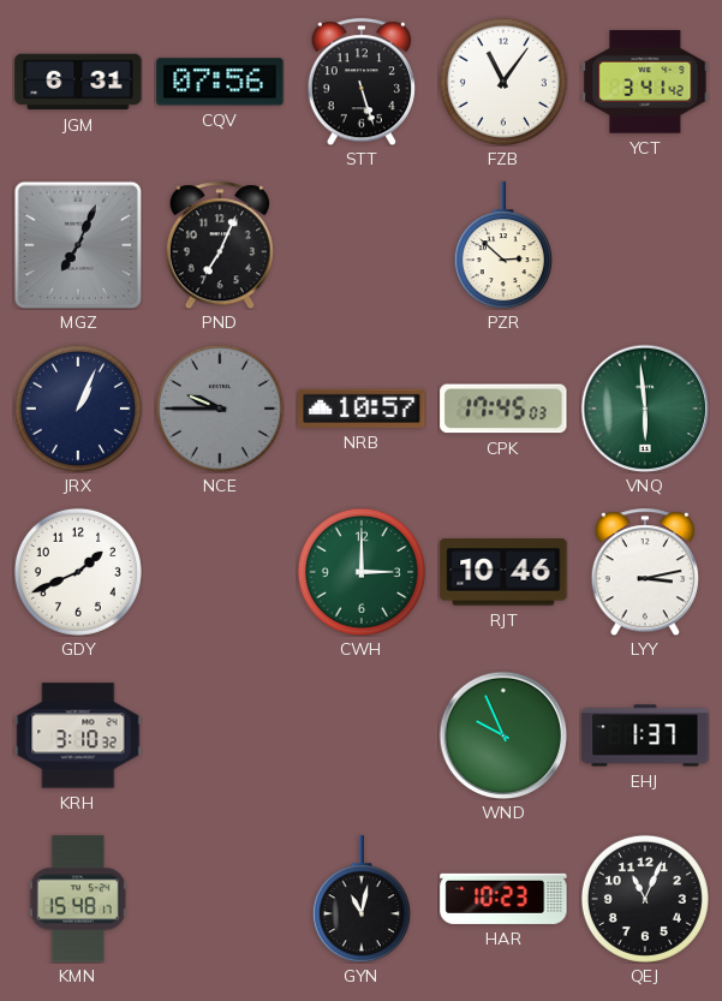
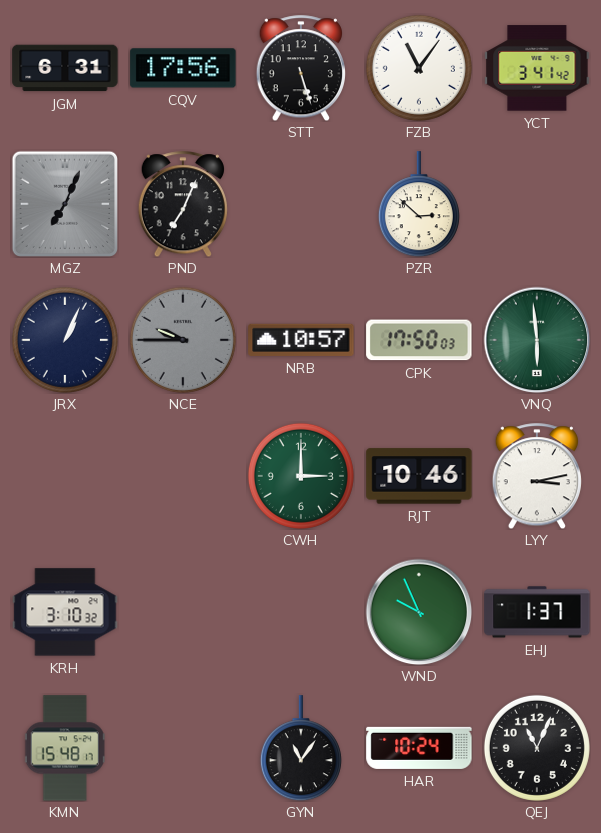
CQV: 07:56 -> 17:56
CPK: 17:45 -> 17:50
GDY: 1:41 -> none
GYN: 11:02 -> 11:06
HAR: 10:23 -> 10:24
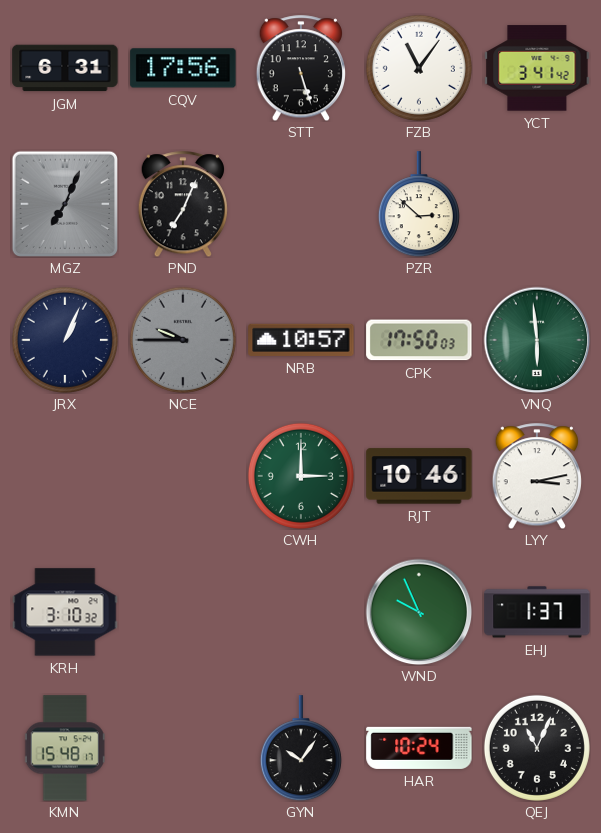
GYN: 11:06 -> 10:06
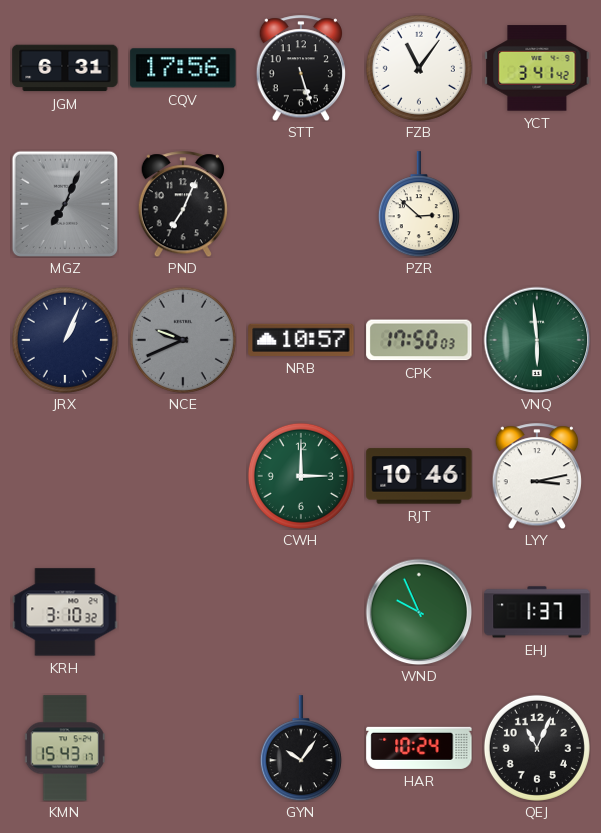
NCE: 9:45 -> 9:41
KMN: 15:48 -> 15:43
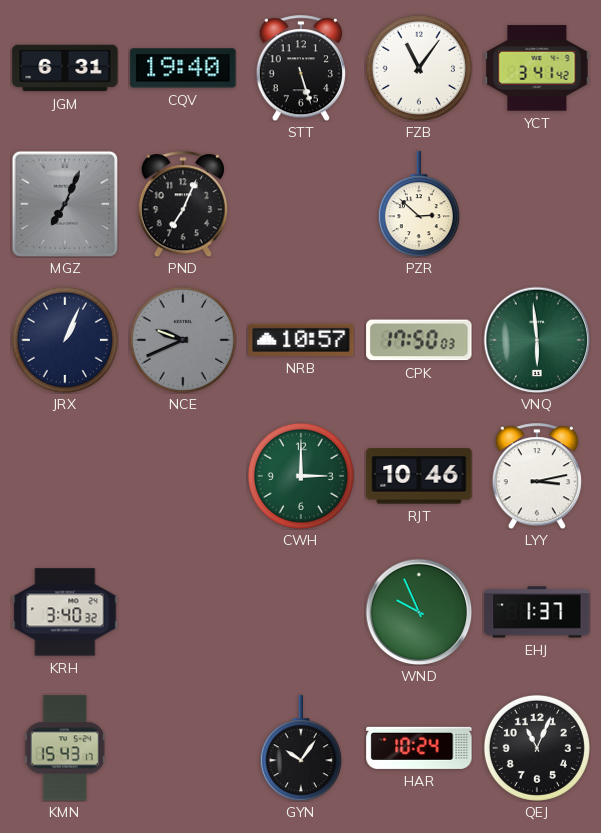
CQV: 17:56 -> 19:40
KRH: 3:10 -> 3:40
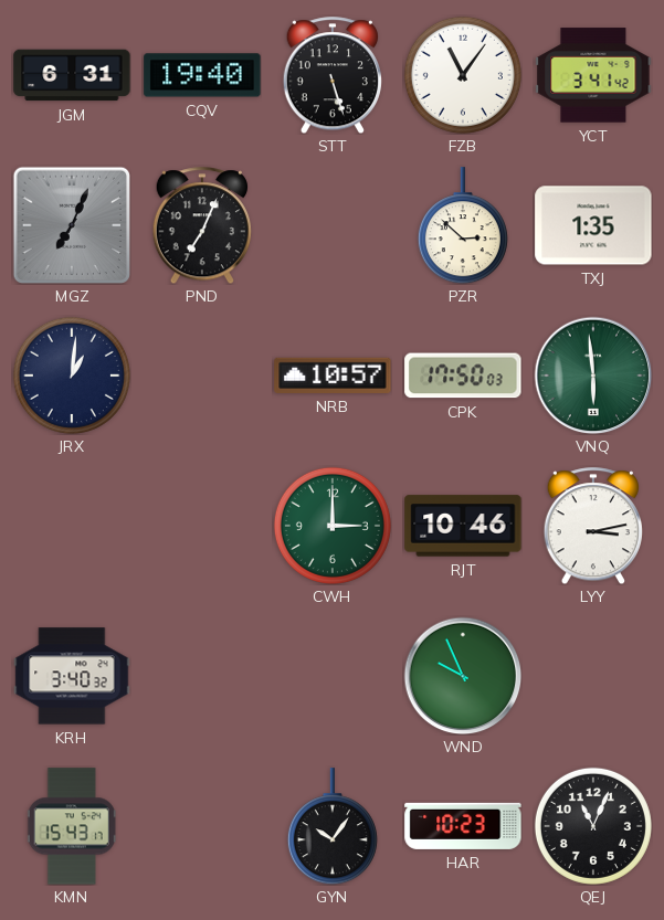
TXJ: none -> 1:35
JRX: 1:04 -> 1:01
NCE: 9:41 -> none
EHJ: 1:37 -> none
HAR: 10:24 -> 10:23
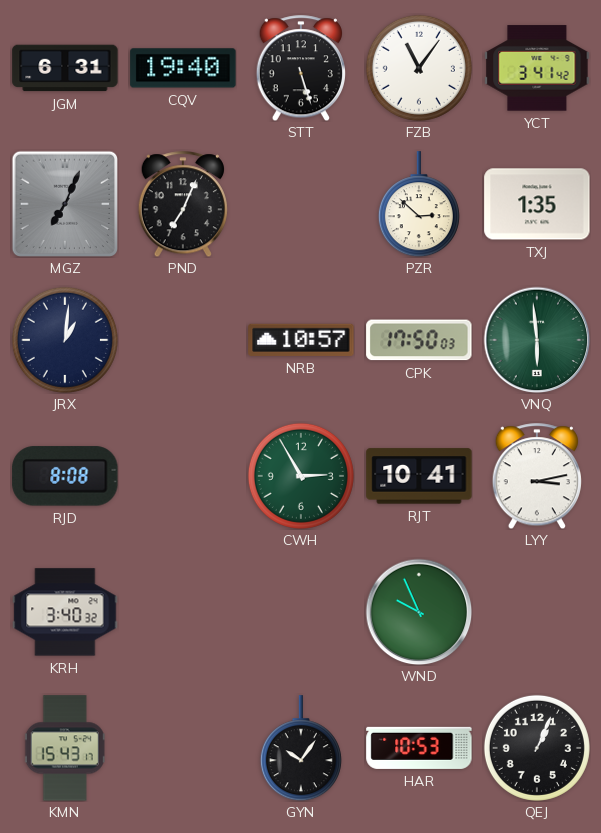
RJD: none -> 8:08
CWH: 3:00 -> 2:55
RJT: 10:46 -> 10:41
HAR: 10:23 -> 10:53
QEJ: 11:04 -> 1:04
